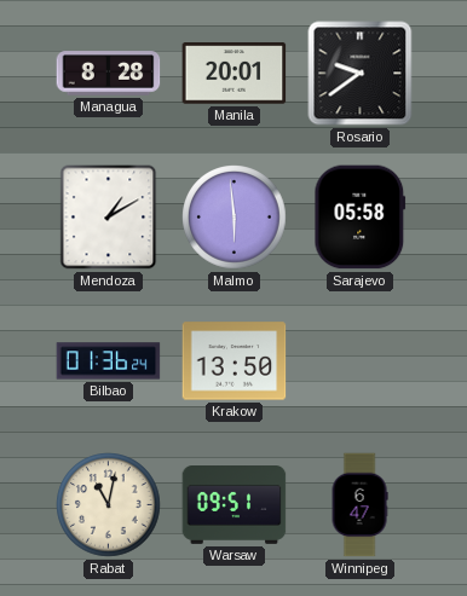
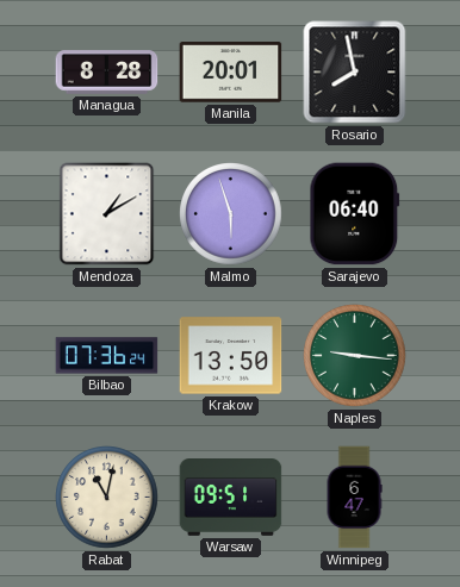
Rosario: 9:39 -> 7:58
Malmo: 5:59 -> 5:57
Sarajevo: 05:58 -> 06:40
Bilbao: 01:36 -> 07:36
Naples: none -> 9:16
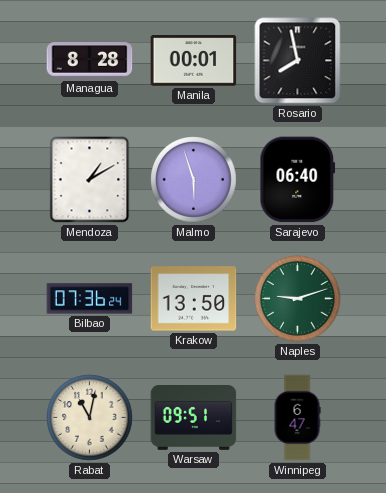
Manila: 20:01 -> 00:01
Naples: 9:16 -> 9:12
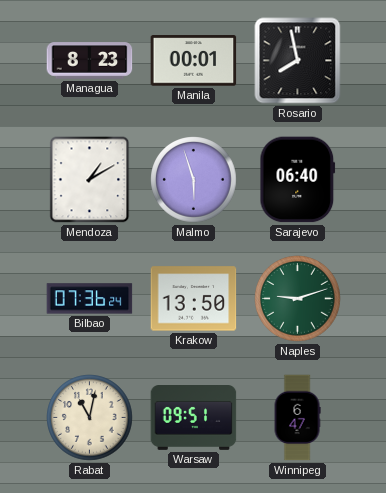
Managua: 8:28 -> 8:23
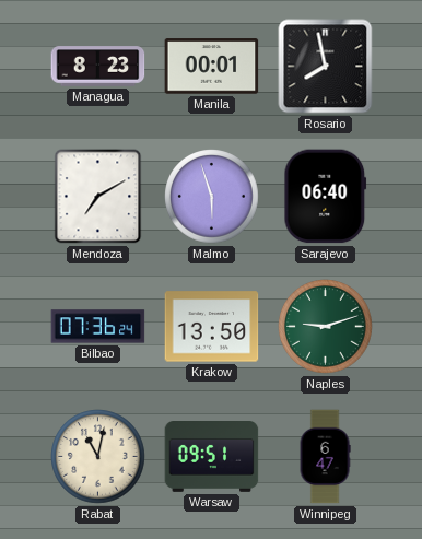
Mendoza: 1:10 -> 7:10
